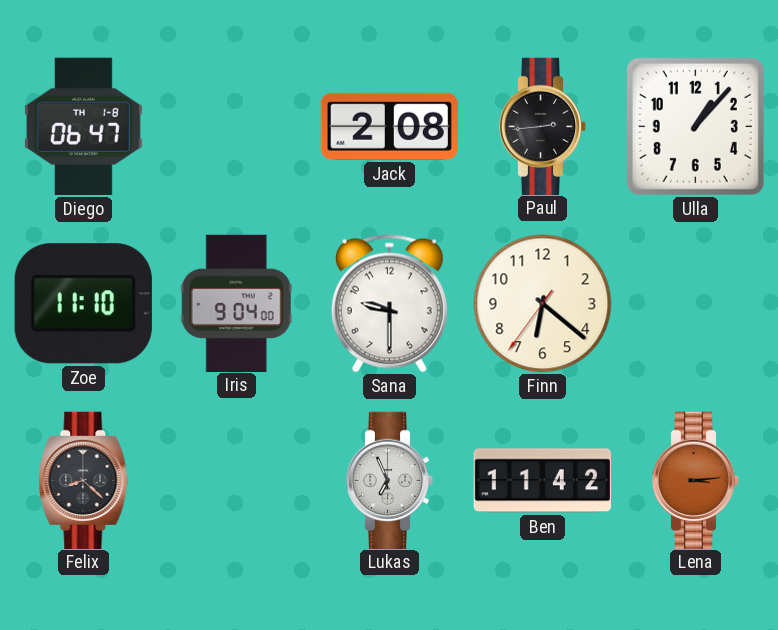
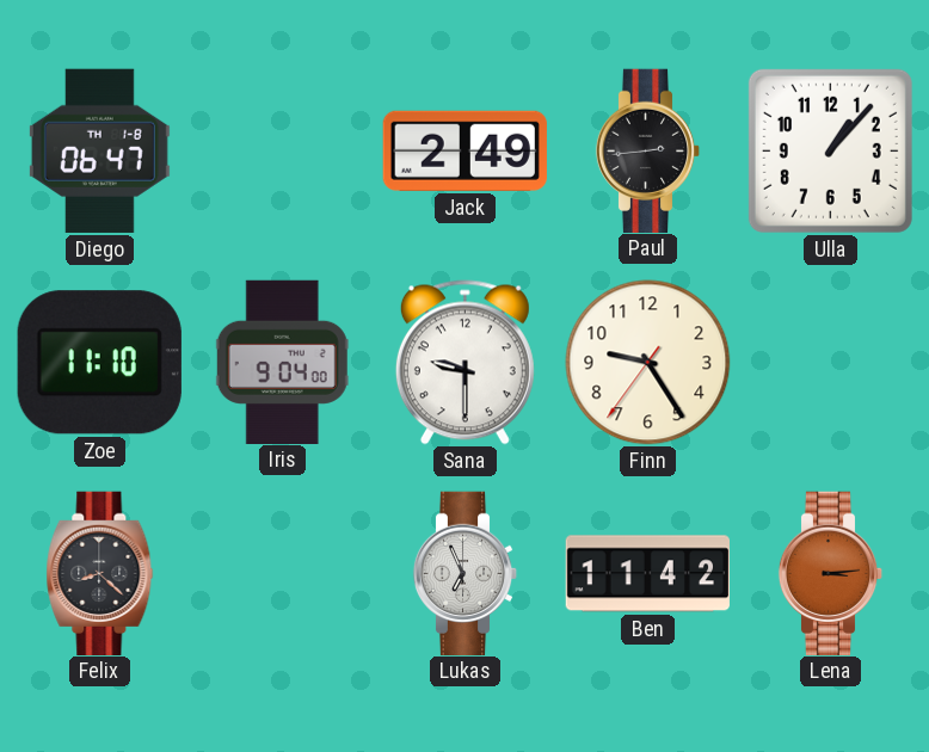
Jack: 2:08 -> 2:49
Finn: 6:21 -> 9:24
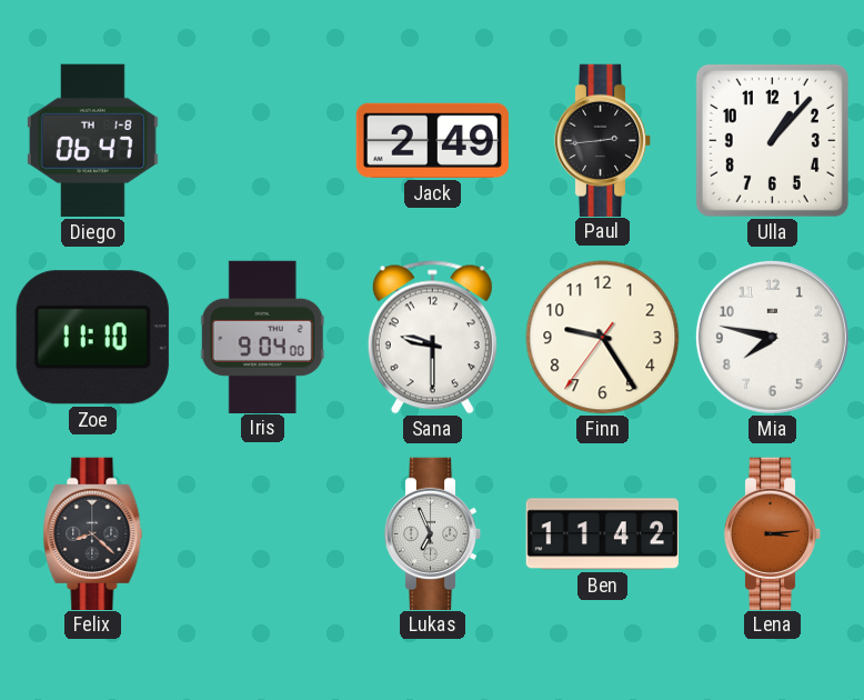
Mia: none -> 7:47
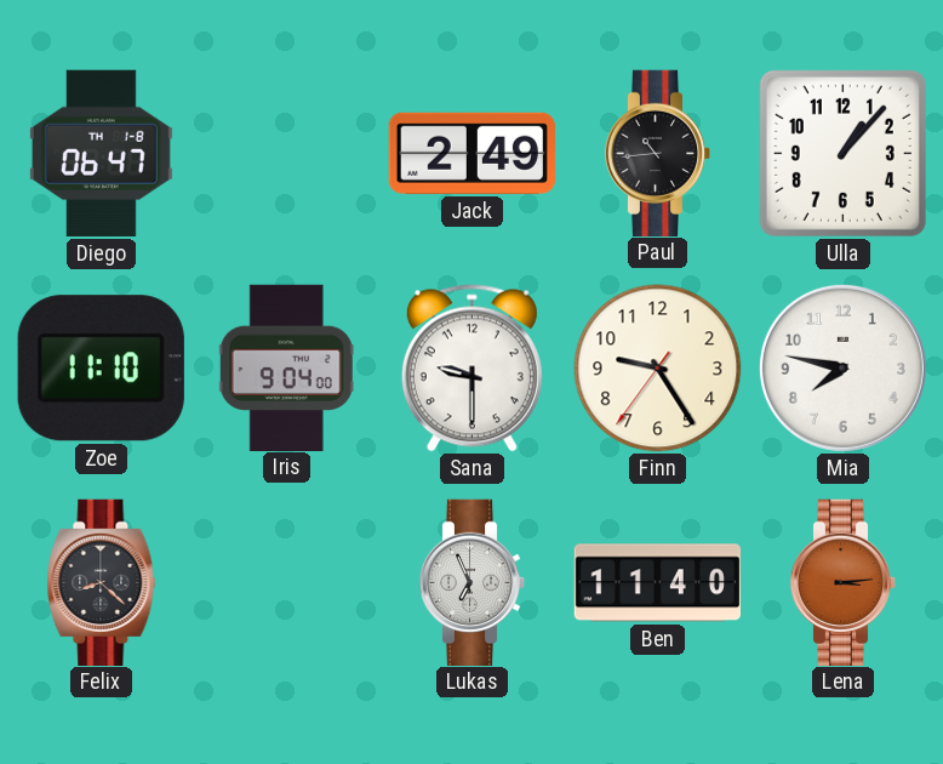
Paul: 2:44 -> 10:44
Ben: 11:42 -> 11:40
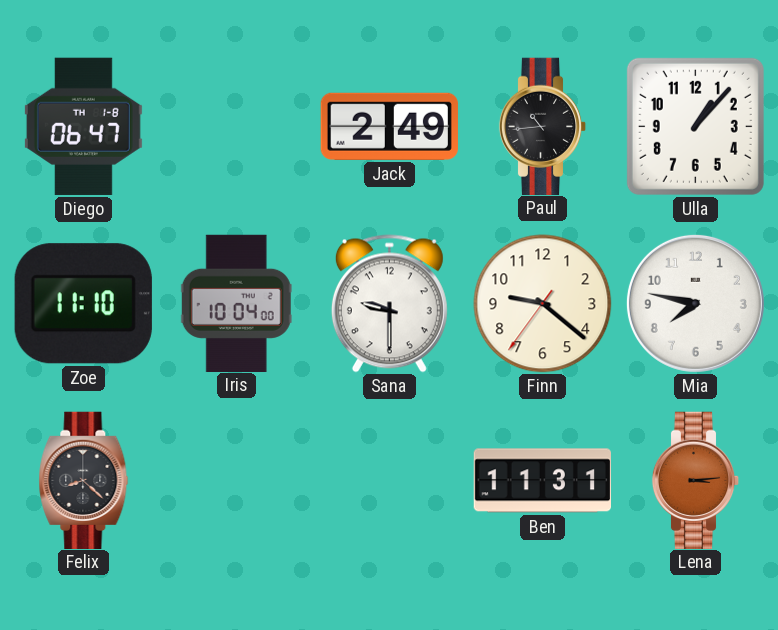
Iris: 9:04 -> 10:04
Finn: 9:24 -> 9:21
Lukas: 6:56 -> none
Ben: 11:40 -> 11:31
